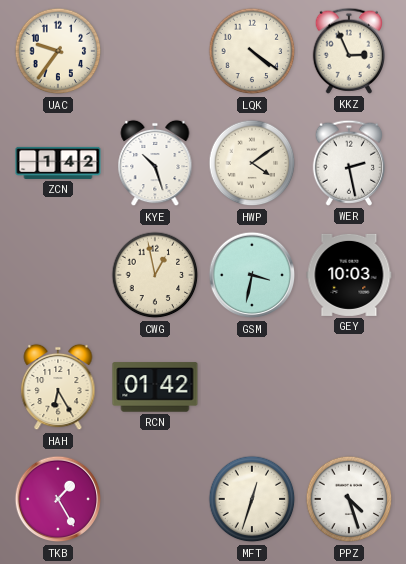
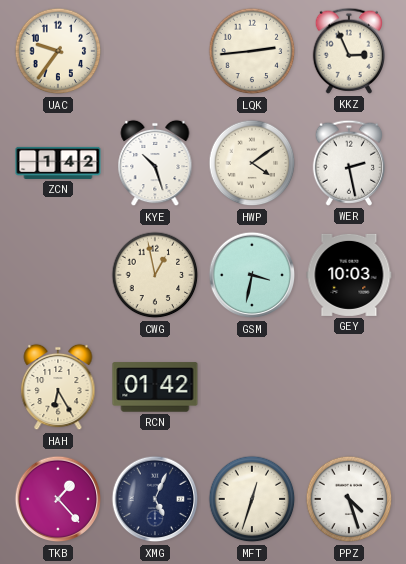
LQK: 4:21 -> 2:44
TKB: 1:25 -> 1:23
XMG: none -> 5:04
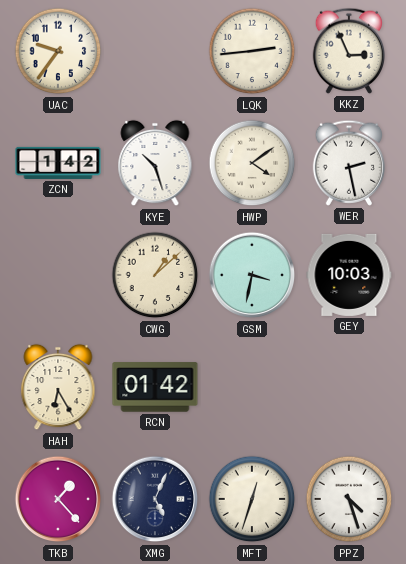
CWG: 12:58 -> 1:08
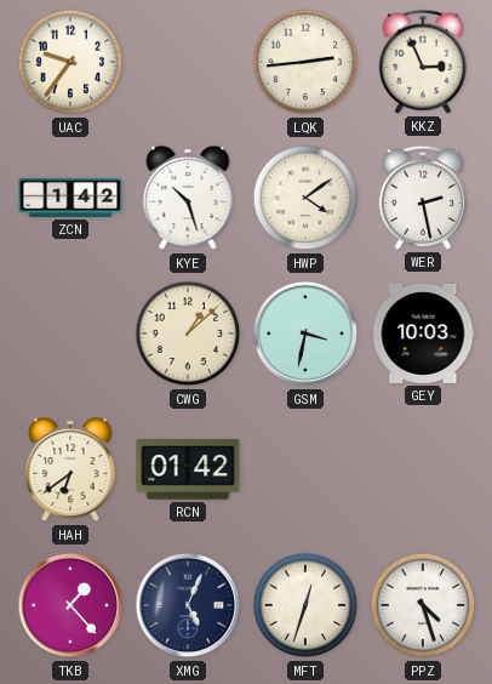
HAH: 6:25 -> 6:39
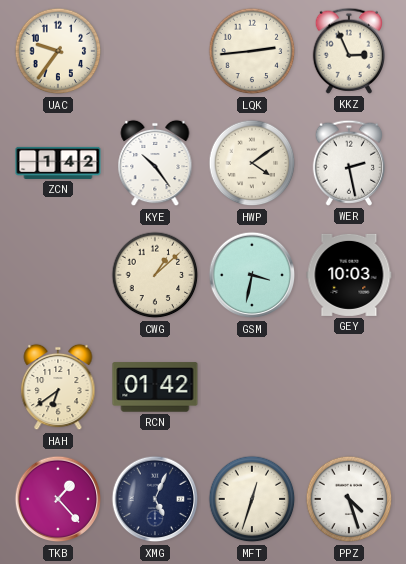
KYE: 10:27 -> 10:24
